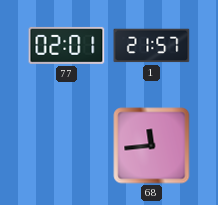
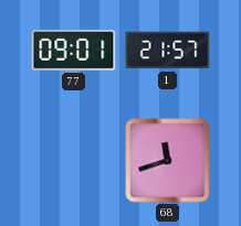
77: 02:01 -> 09:01
68: 11:44 -> 11:42
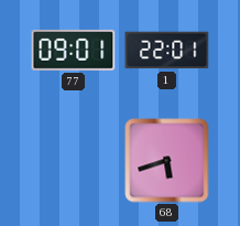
1: 21:57 -> 22:01
68: 11:42 -> 5:42
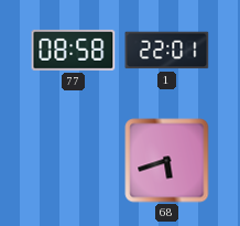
77: 09:01 -> 08:58
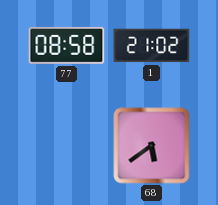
1: 22:01 -> 21:02
68: 5:42 -> 5:39
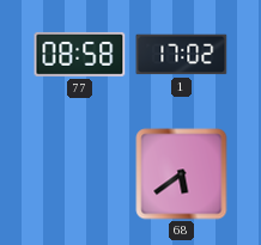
1: 21:02 -> 17:02
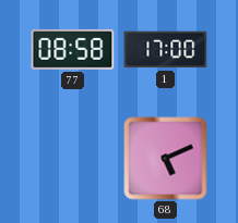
1: 17:02 -> 17:00
68: 5:39 -> 5:11
